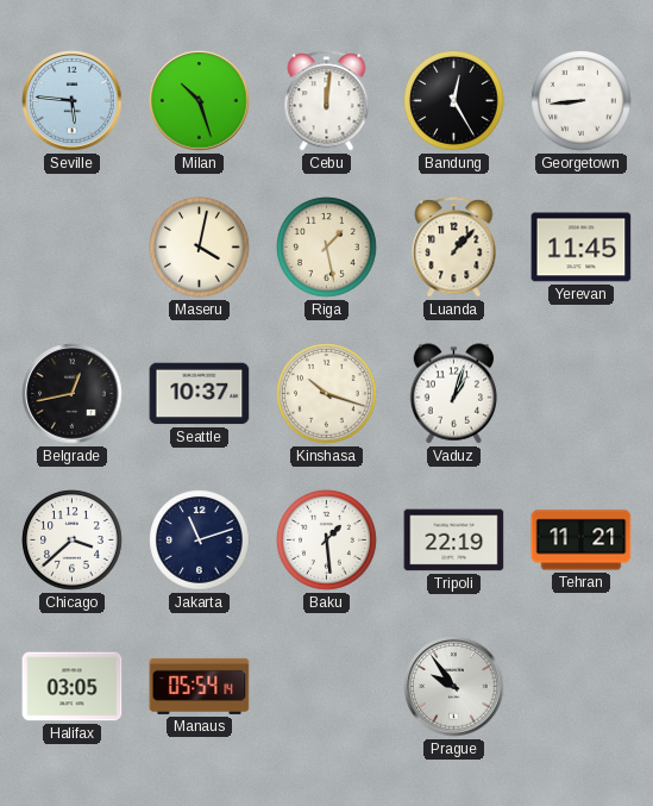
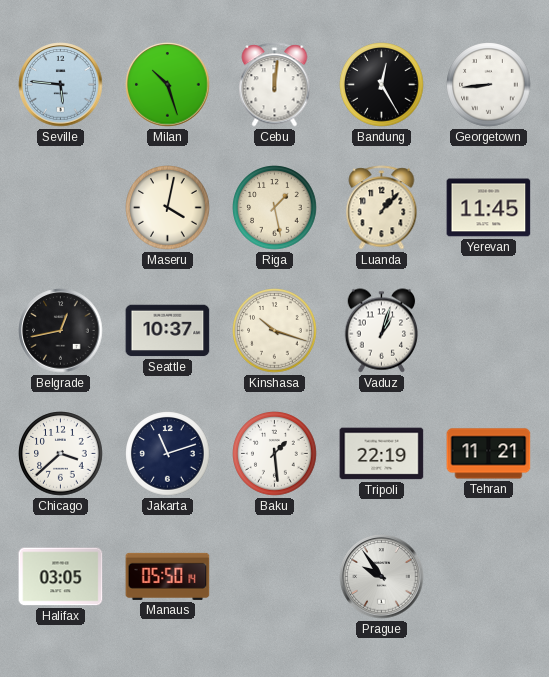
Manaus: 05:54 -> 05:50
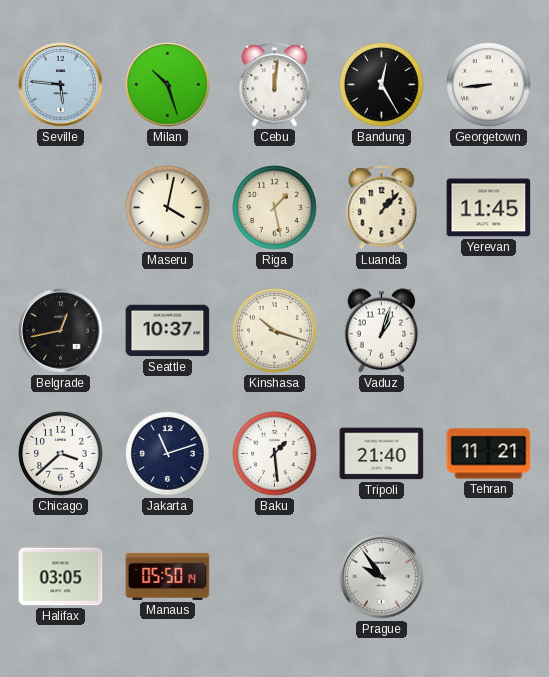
Tripoli: 22:19 -> 21:40
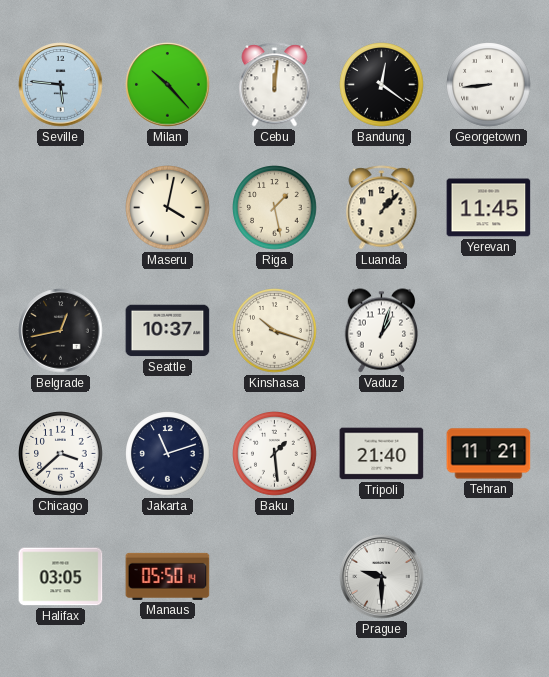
Milan: 10:27 -> 10:23
Bandung: 12:25 -> 12:21
Prague: 9:54 -> 9:30
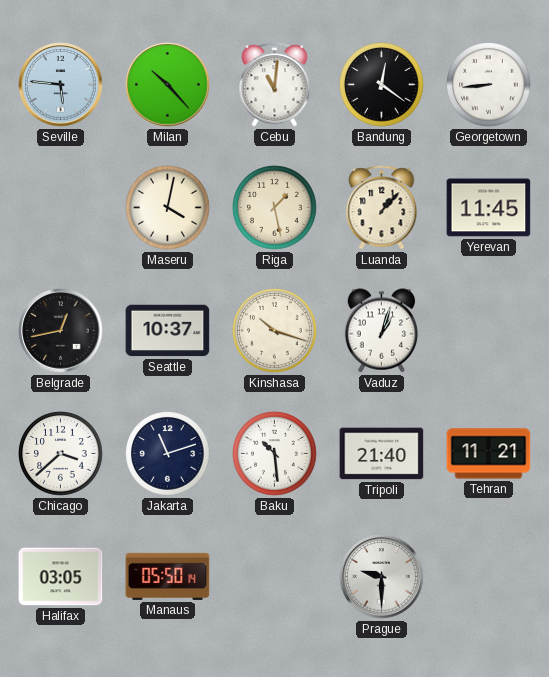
Cebu: 12:01 -> 11:01
Baku: 1:29 -> 10:29
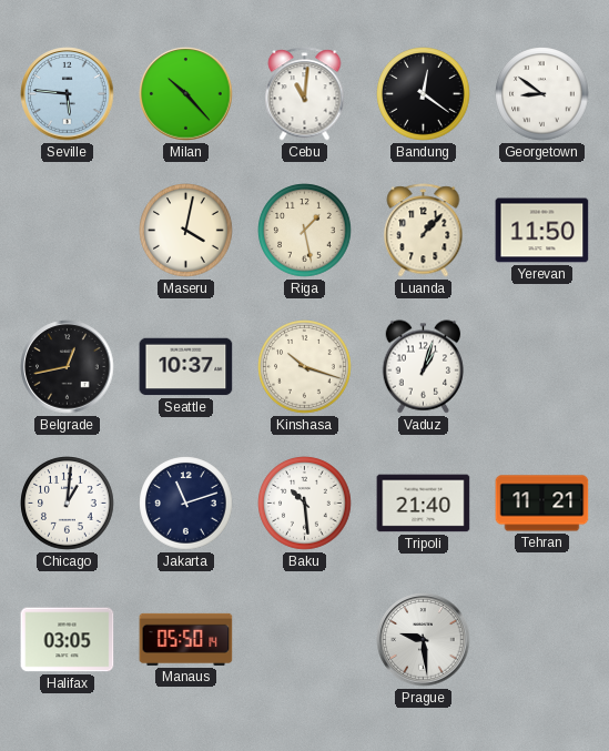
Georgetown: 8:44 -> 8:51
Yerevan: 11:45 -> 11:50
Chicago: 3:38 -> 1:01
Prague: 9:30 -> 9:29
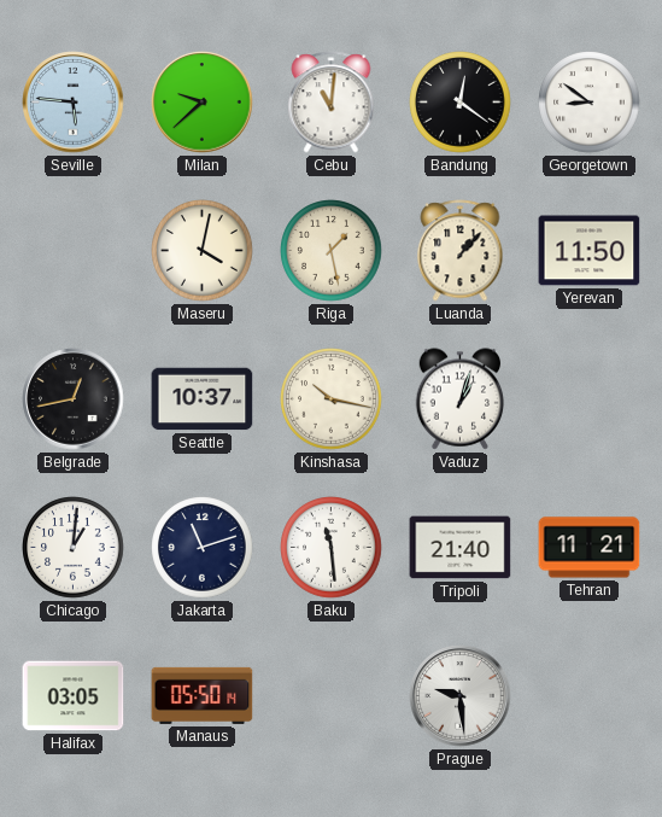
Milan: 10:23 -> 9:38
Kinshasa: 10:18 -> 10:17
Baku: 10:29 -> 11:29
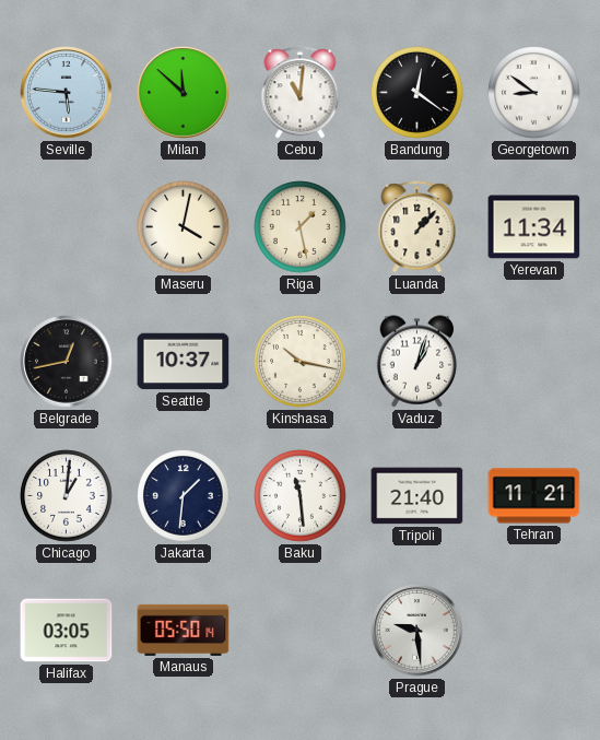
Milan: 9:38 -> 11:52
Yerevan: 11:50 -> 11:34
Jakarta: 11:12 -> 1:31
